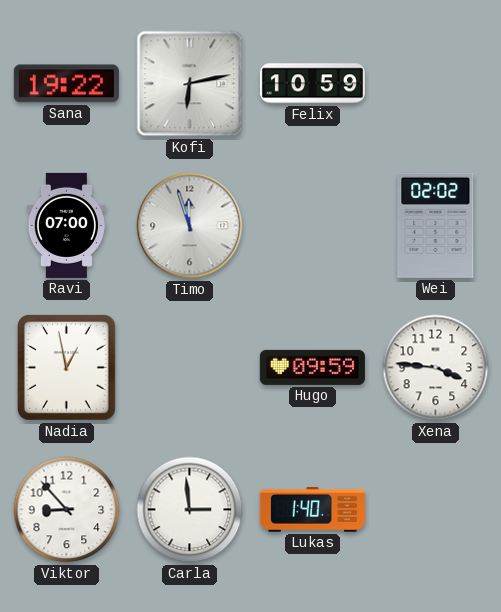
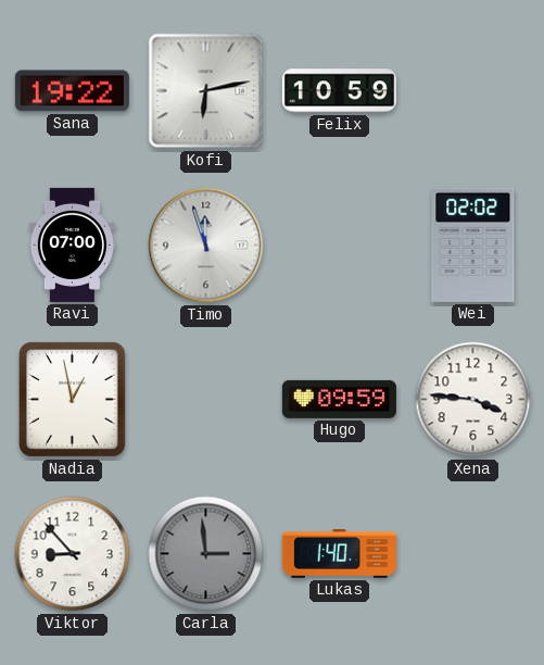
Carla dial: white -> grey
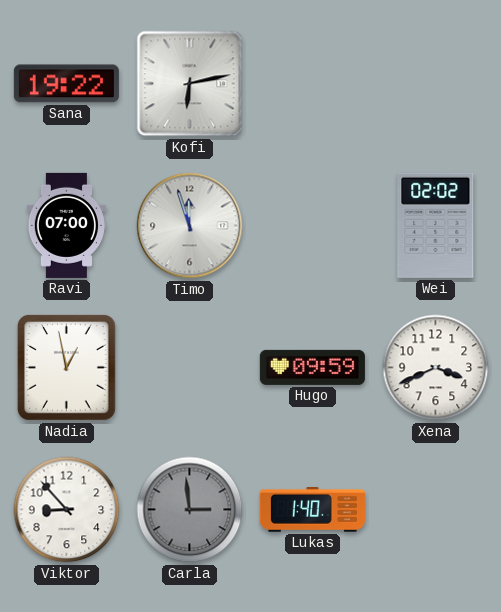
Felix: 10:59 -> none
Xena: 3:46 -> 3:41
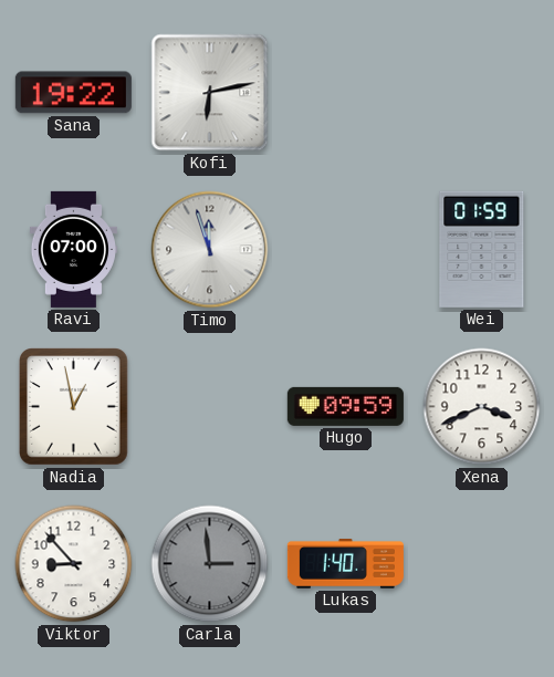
Wei: 02:02 -> 01:59
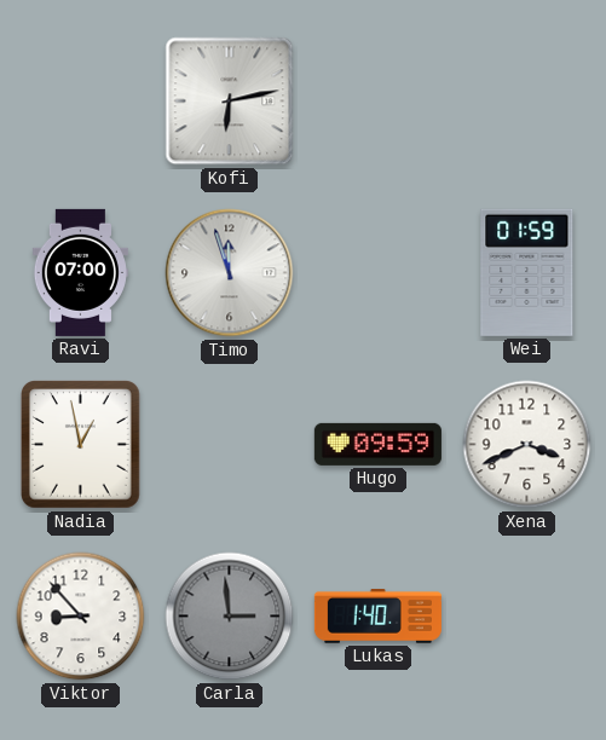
Sana: 19:22 -> none
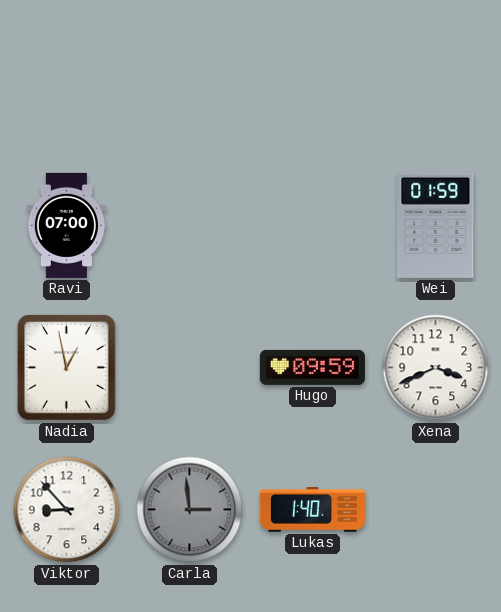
Kofi: 6:13 -> none
Timo: 11:57 -> none
